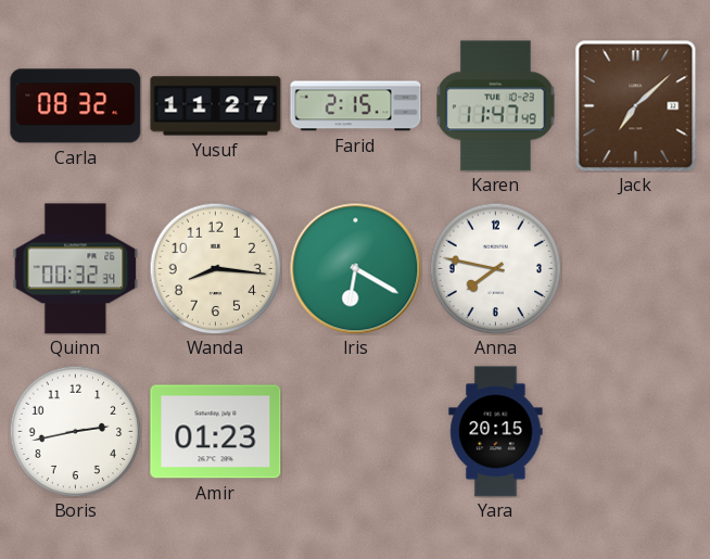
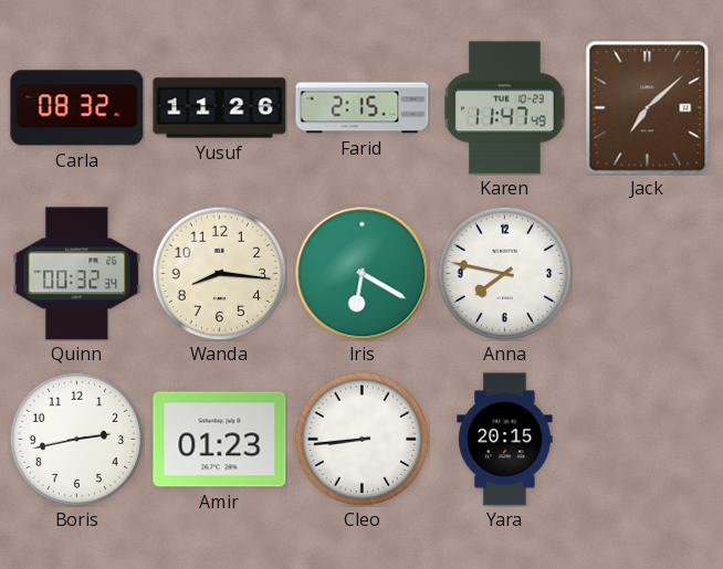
Yusuf: 11:27 -> 11:26
Cleo: none -> 8:44
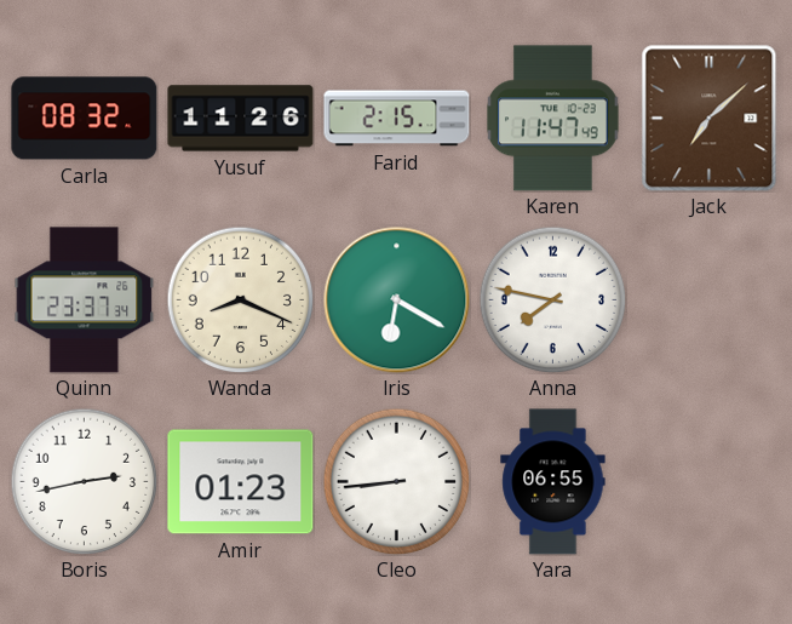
Quinn: 00:32 -> 23:37
Wanda: 8:16 -> 8:19
Yara: 20:15 -> 06:55
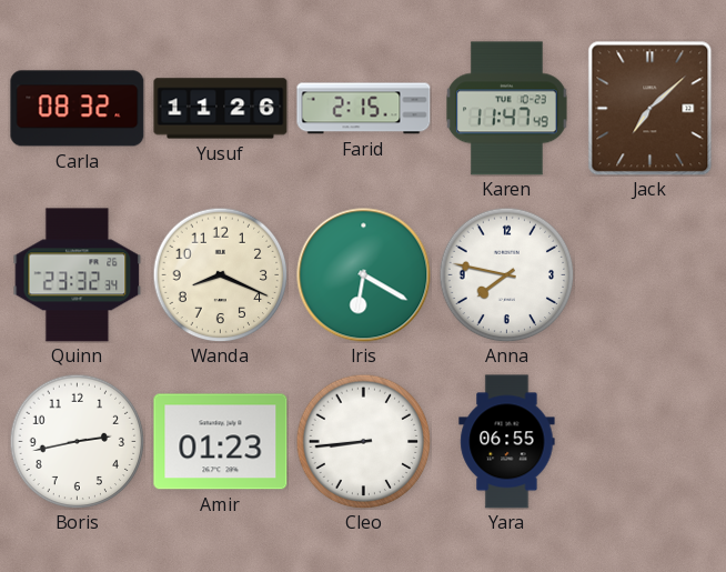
Quinn: 23:37 -> 23:32
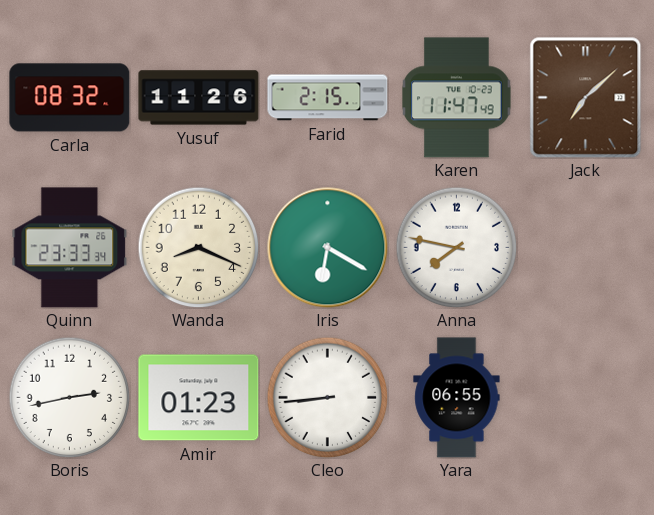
Quinn: 23:32 -> 23:33
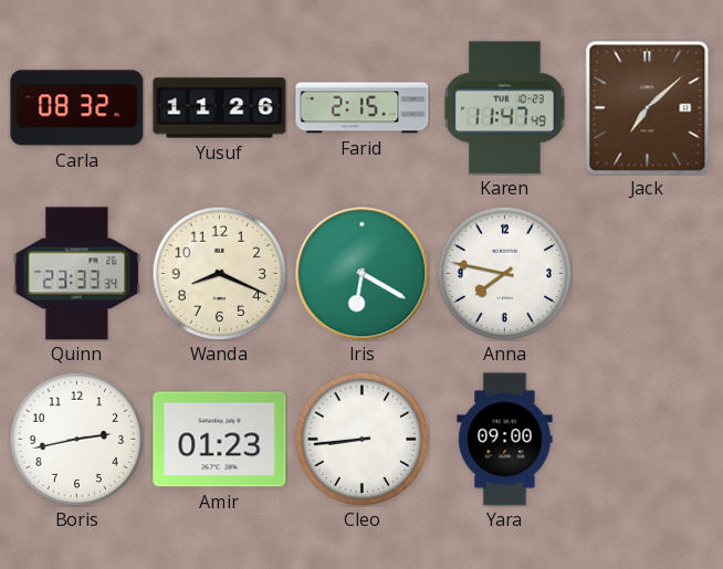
Yara: 06:55 -> 09:00
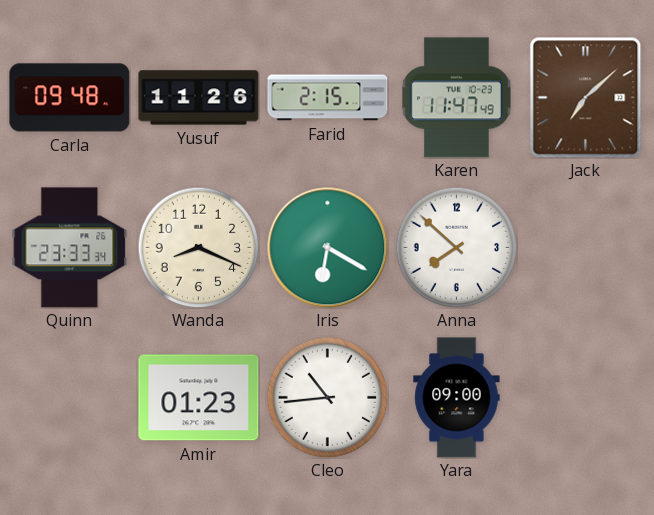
Carla: 08:32 -> 09:48
Anna: 7:47 -> 7:52
Boris: 2:43 -> none
Cleo: 8:44 -> 10:44
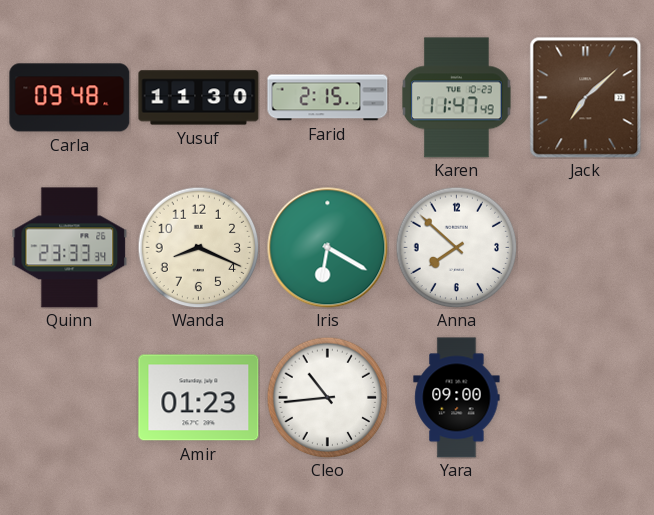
Yusuf: 11:26 -> 11:30
